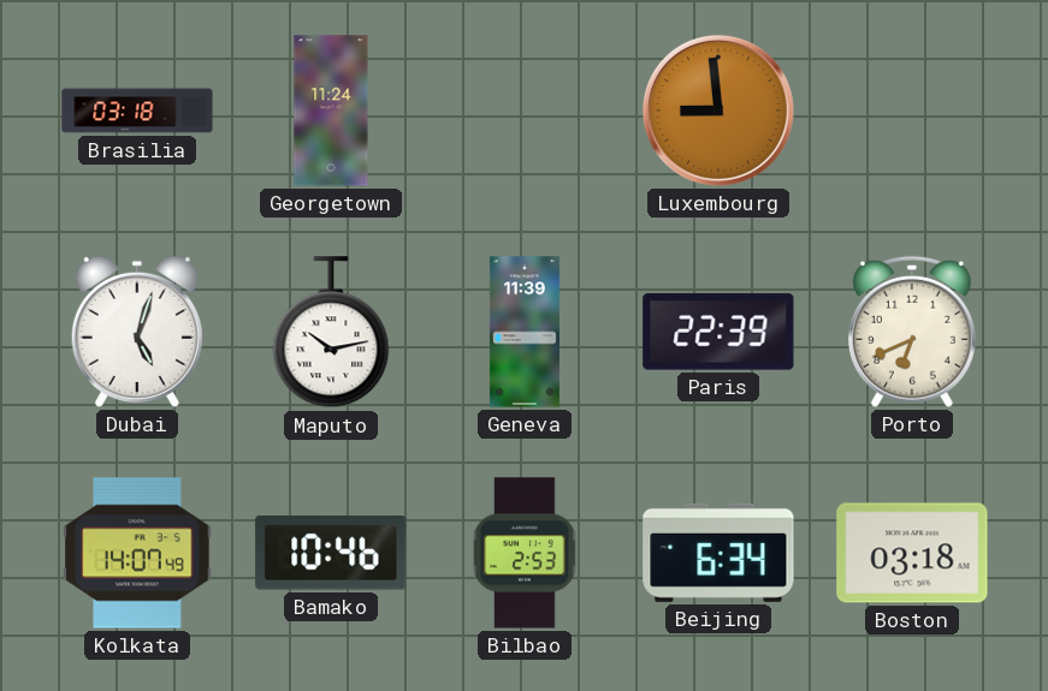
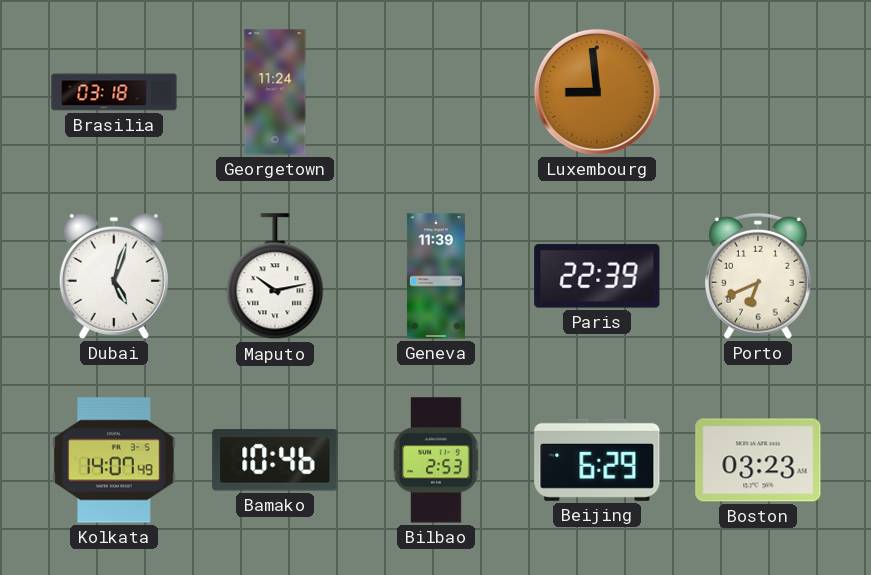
Beijing: 6:34 -> 6:29
Boston: 03:18 -> 03:23
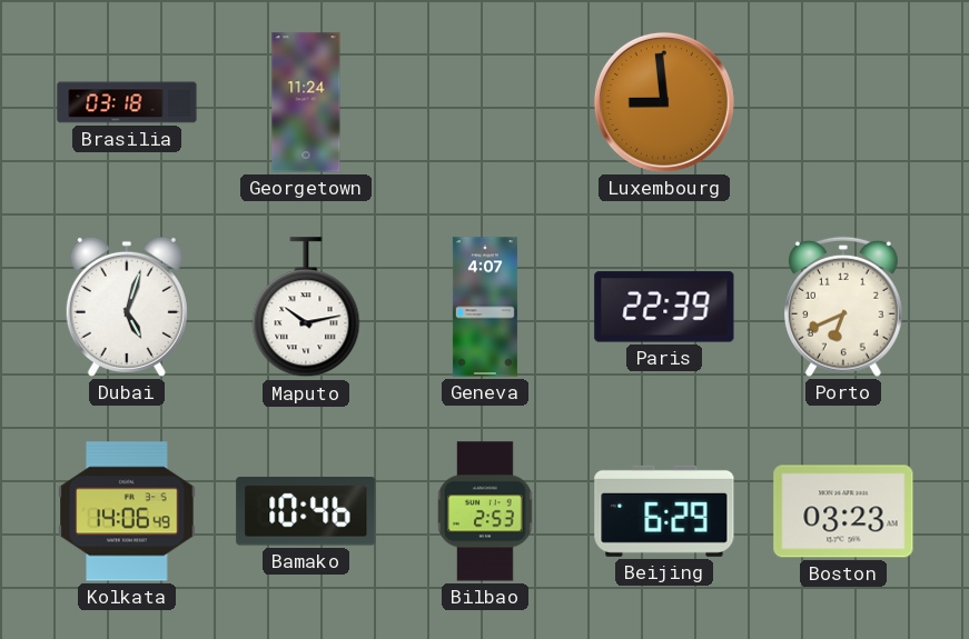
Geneva: 11:39 -> 4:07
Kolkata: 14:07 -> 14:06
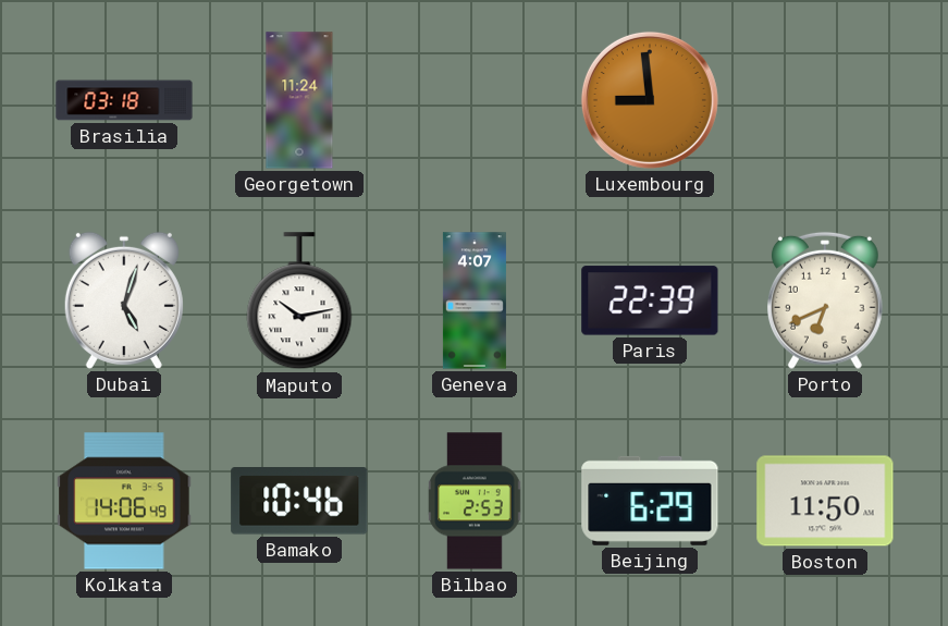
Boston: 03:23 -> 11:50
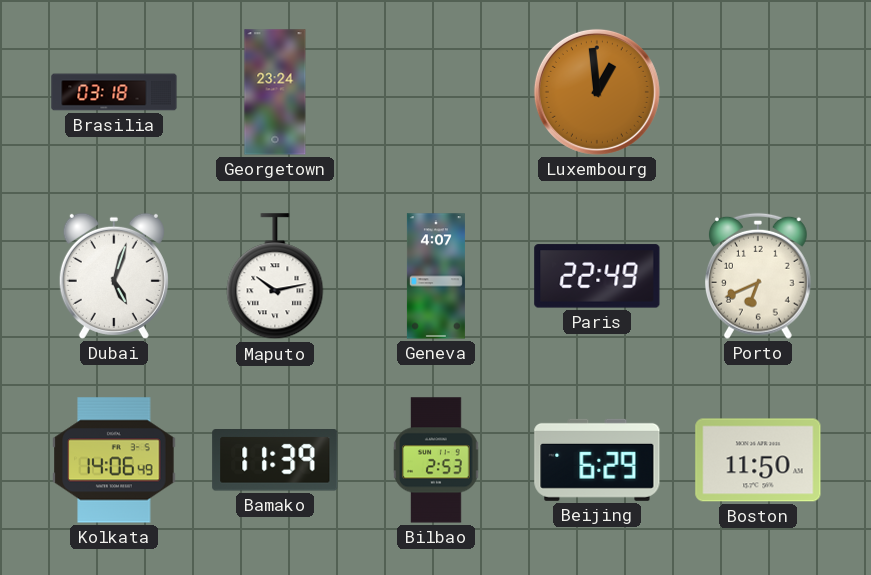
Georgetown: 11:24 -> 23:24
Luxembourg: 8:59 -> 12:59
Paris: 22:39 -> 22:49
Bamako: 10:46 -> 11:39
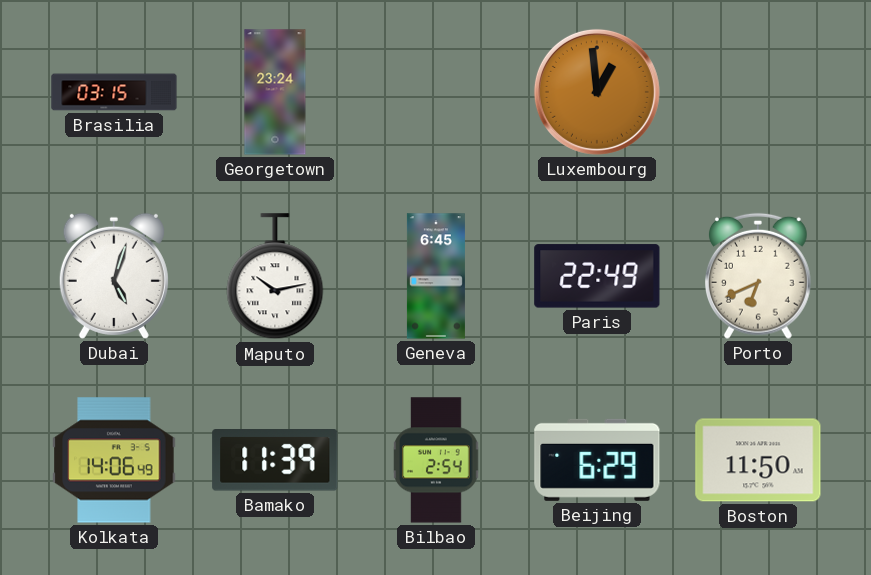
Brasilia: 03:18 -> 03:15
Geneva: 4:07 -> 6:45
Bilbao: 2:53 -> 2:54
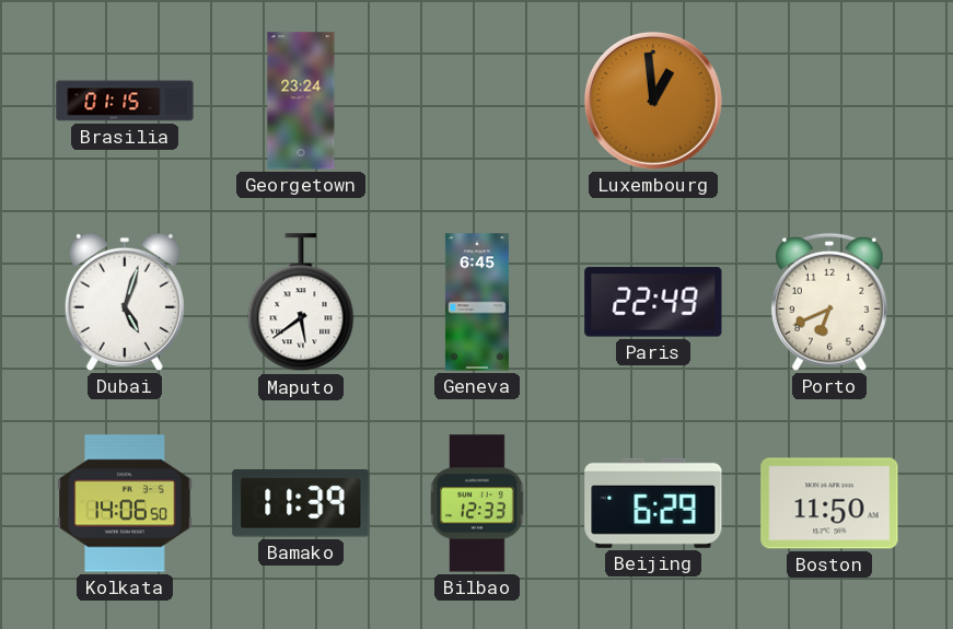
Brasilia: 03:15 -> 01:15
Maputo: 10:13 -> 5:39
Kolkata: 14:06:49 -> 14:06:50
Bilbao: 2:54 -> 12:33
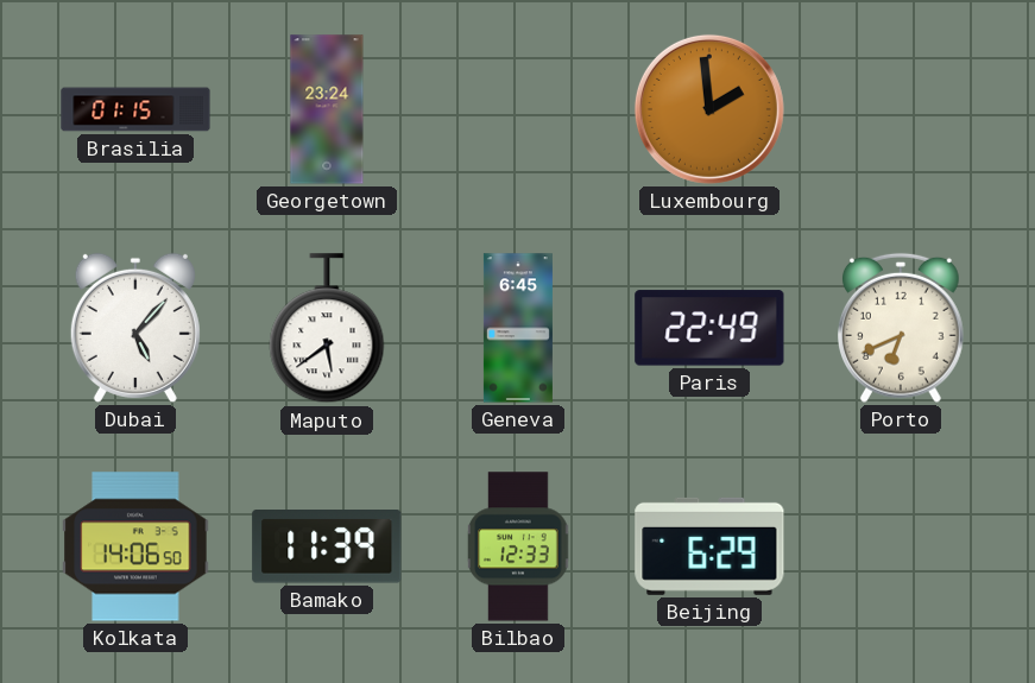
Luxembourg: 12:59 -> 1:59
Dubai: 5:03 -> 5:07
Boston: 11:50 -> none
